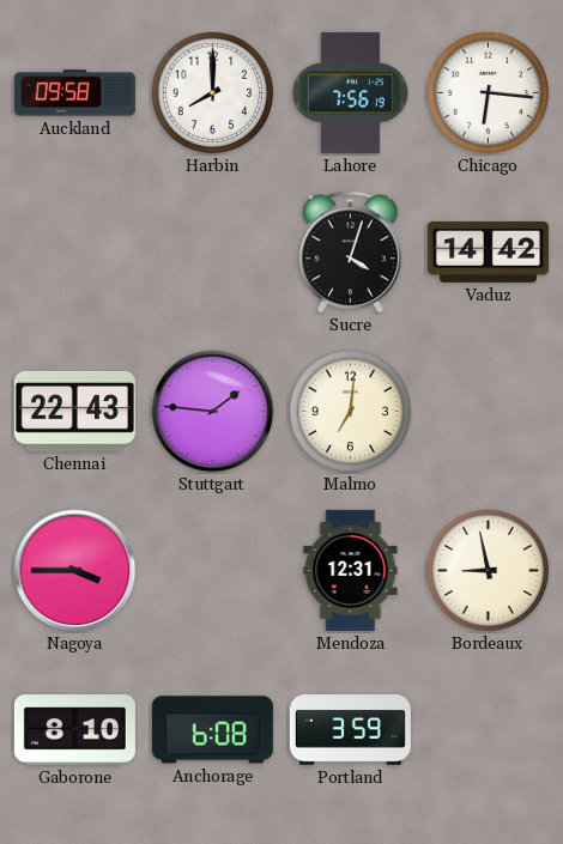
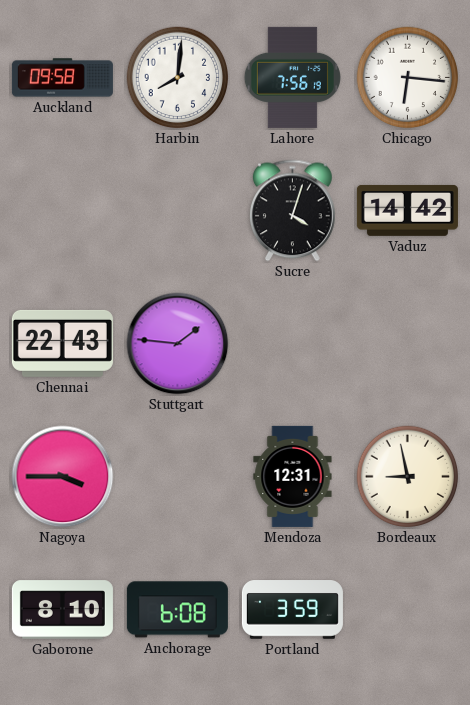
Harbin: 8:00 -> 8:01
Malmo: 7:01 -> none
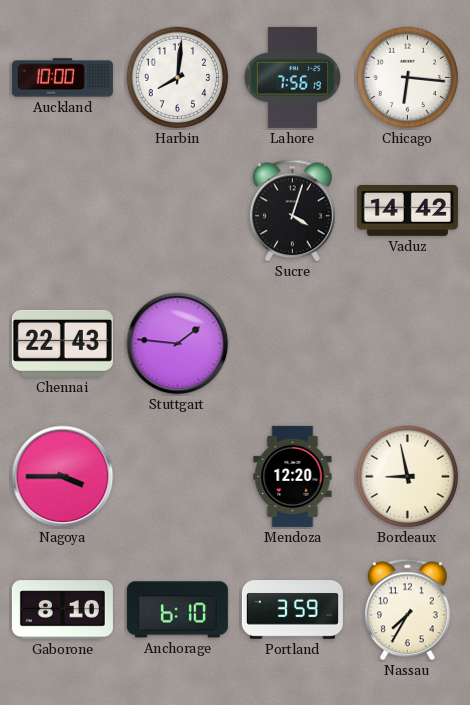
Auckland: 09:58 -> 10:00
Mendoza: 12:31 -> 12:20
Anchorage: 6:08 -> 6:10
Nassau: none -> 7:35
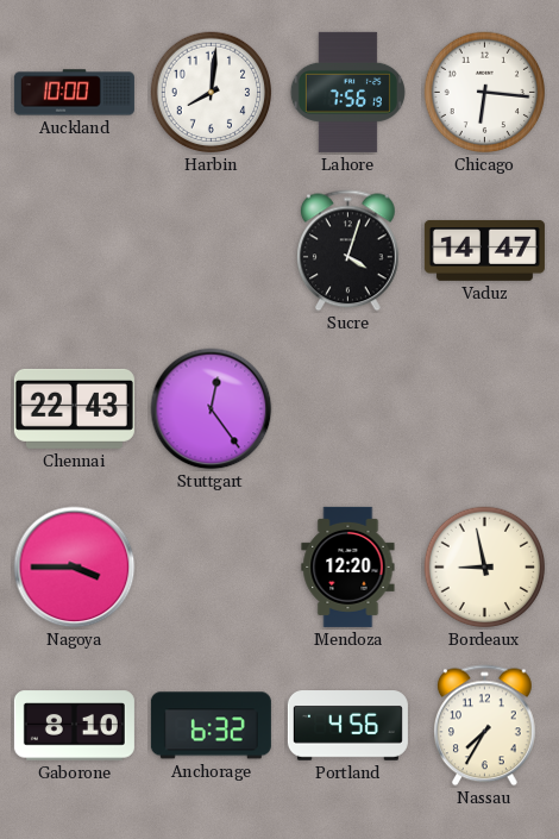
Vaduz: 14:42 -> 14:47
Stuttgart: 1:46 -> 12:24
Anchorage: 6:10 -> 6:32
Portland: 3:59 -> 4:56
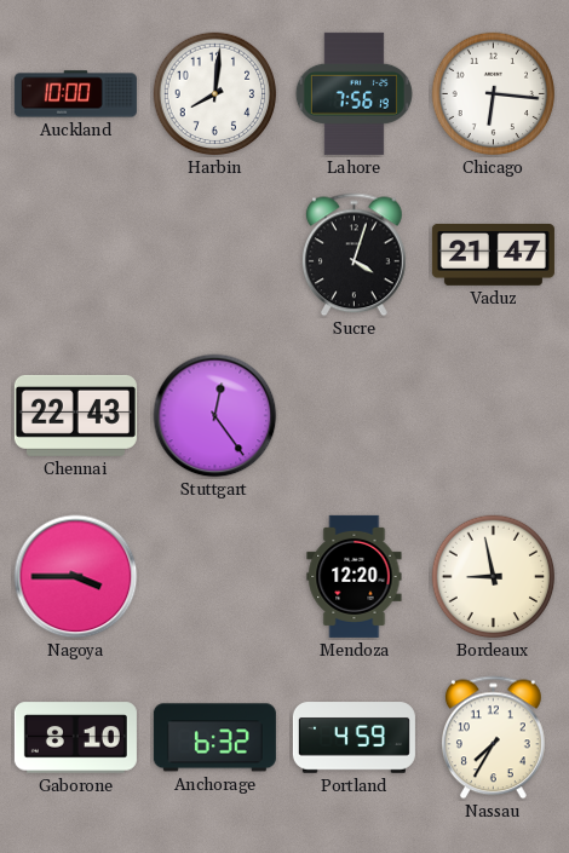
Vaduz: 14:47 -> 21:47
Portland: 4:56 -> 4:59
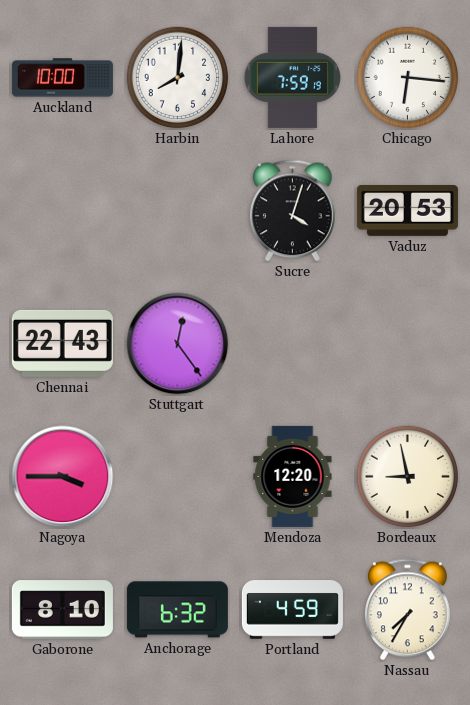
Lahore: 7:56 -> 7:59
Vaduz: 21:47 -> 20:53
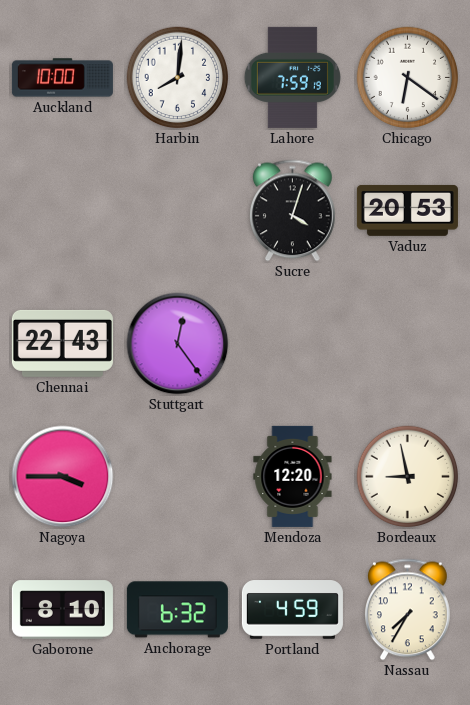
Chicago: 6:16 -> 6:21
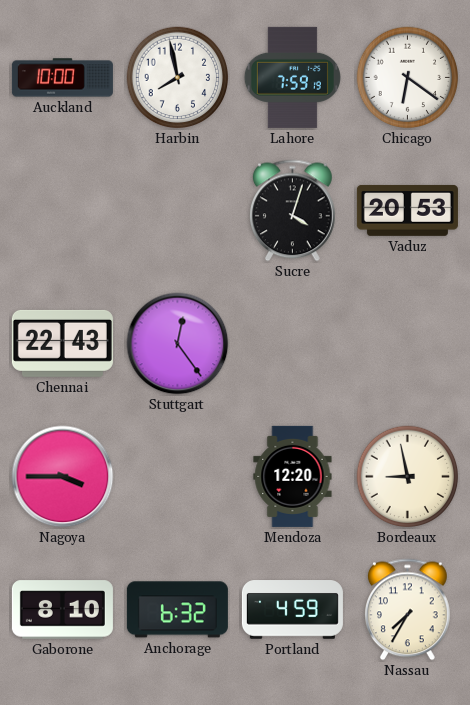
Harbin: 8:01 -> 7:58
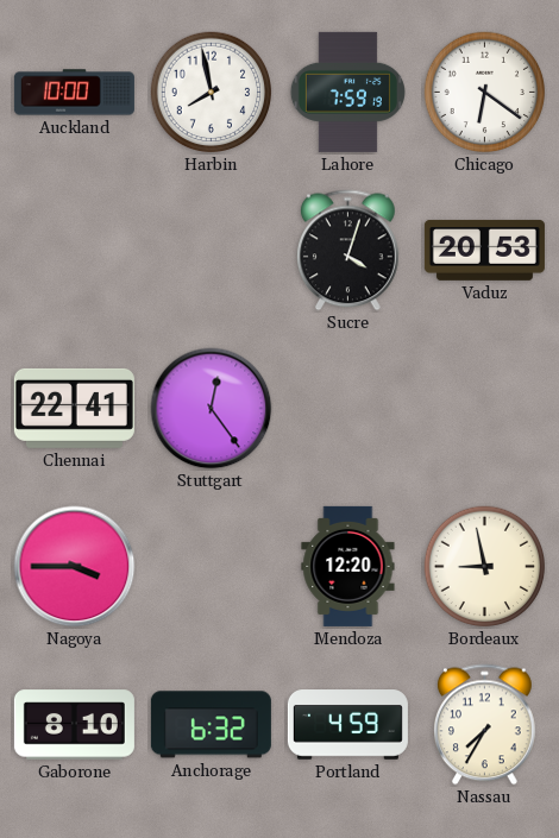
Chennai: 22:43 -> 22:41
